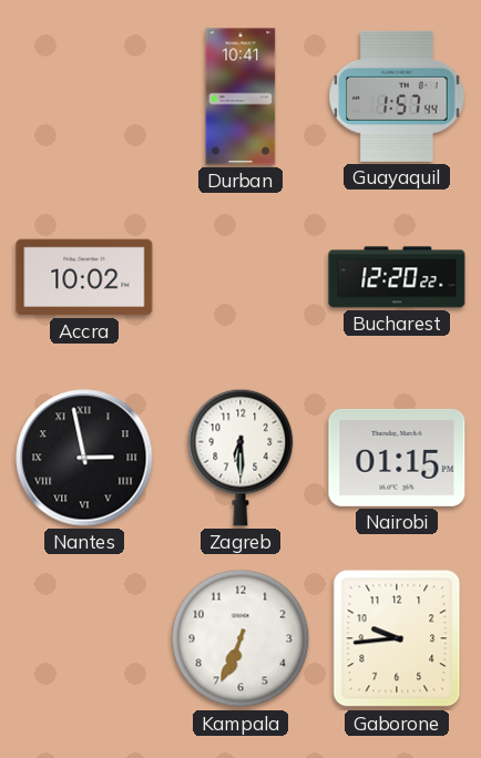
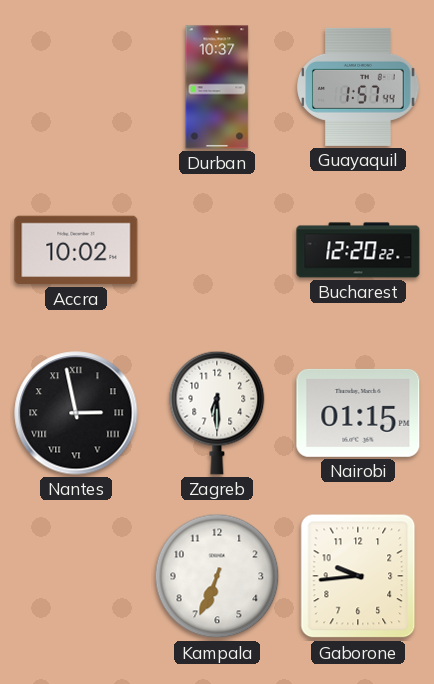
Durban: 10:41 -> 10:37
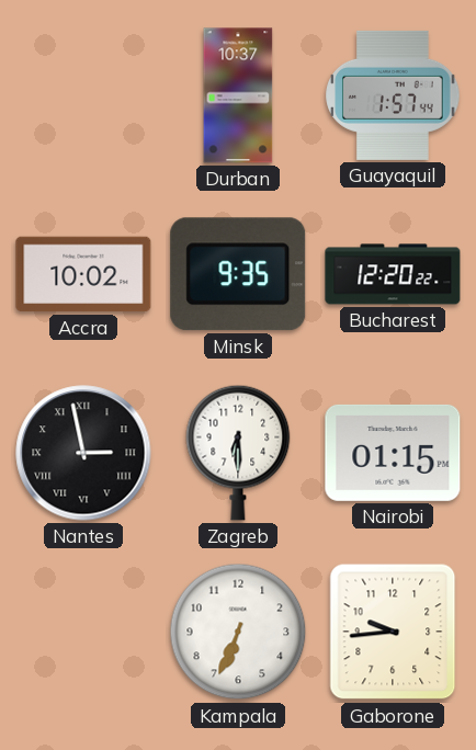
Minsk: none -> 9:35
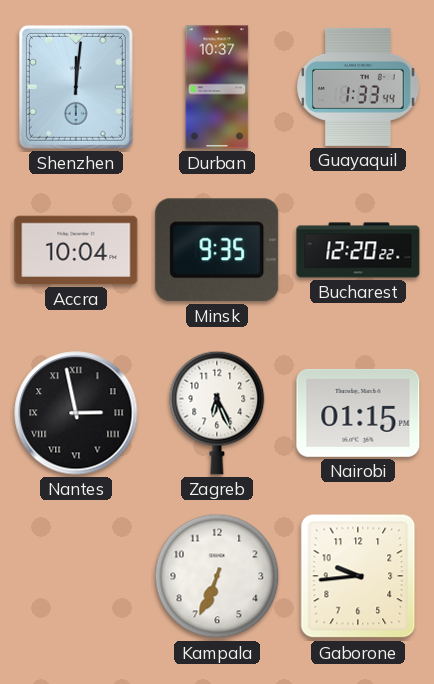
Shenzhen: none -> 12:01
Guayaquil: 1:57 -> 1:33
Accra: 10:02 -> 10:04
Zagreb: 6:30 -> 6:26
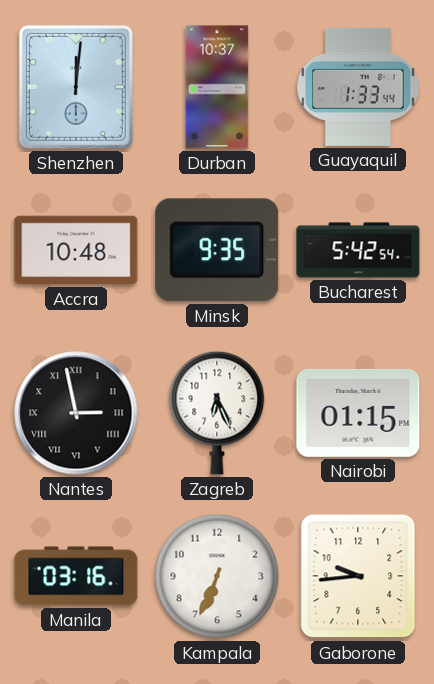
Accra: 10:04 -> 10:48
Bucharest: 12:20 -> 5:42
Manila: none -> 03:16
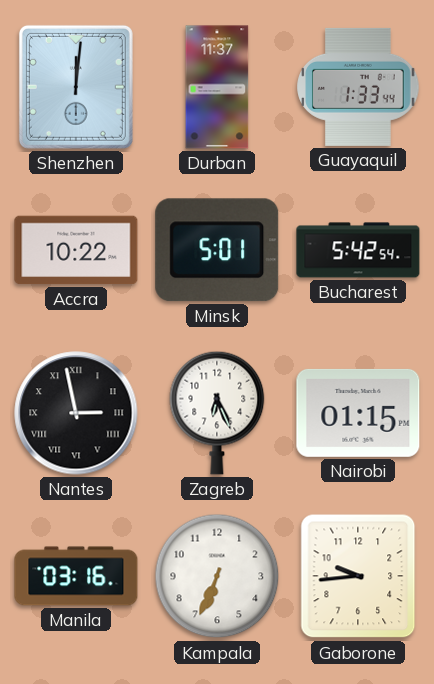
Durban: 10:37 -> 11:37
Accra: 10:48 -> 10:22
Minsk: 9:35 -> 5:01
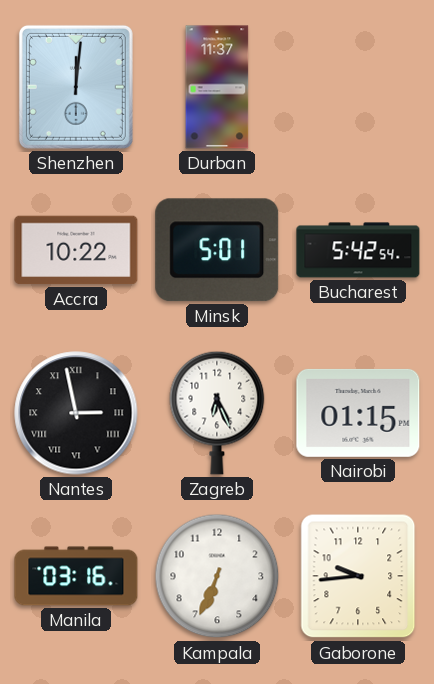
Guayaquil: 1:33 -> none
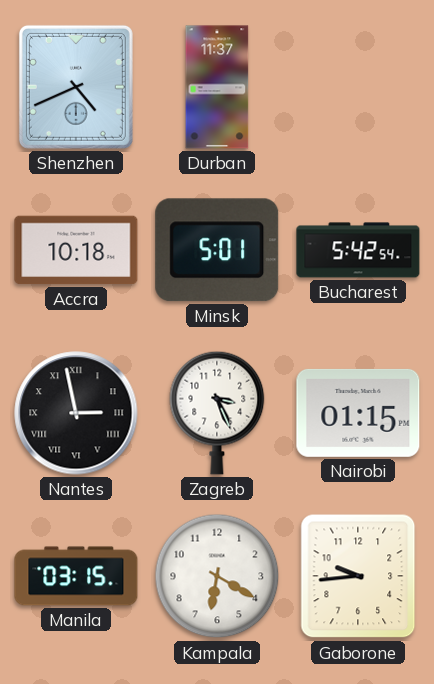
Shenzhen: 12:01 -> 4:41
Accra: 10:22 -> 10:18
Zagreb: 6:26 -> 3:26
Manila: 03:16 -> 03:15
Kampala: 6:34 -> 6:20
